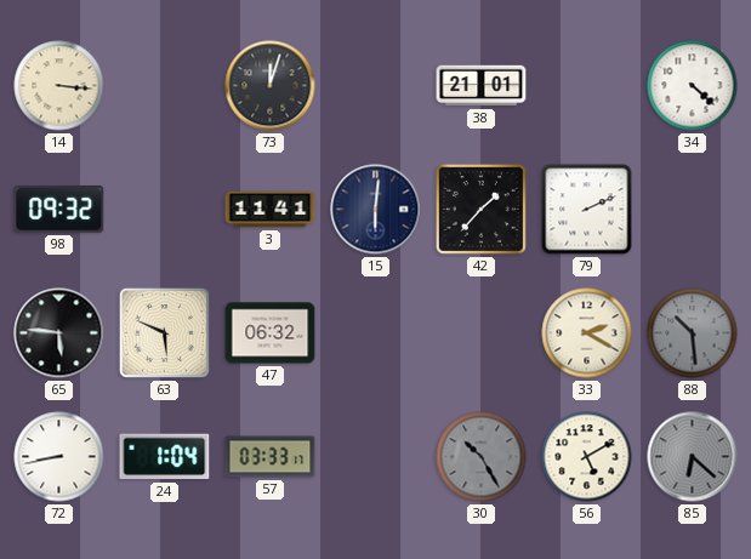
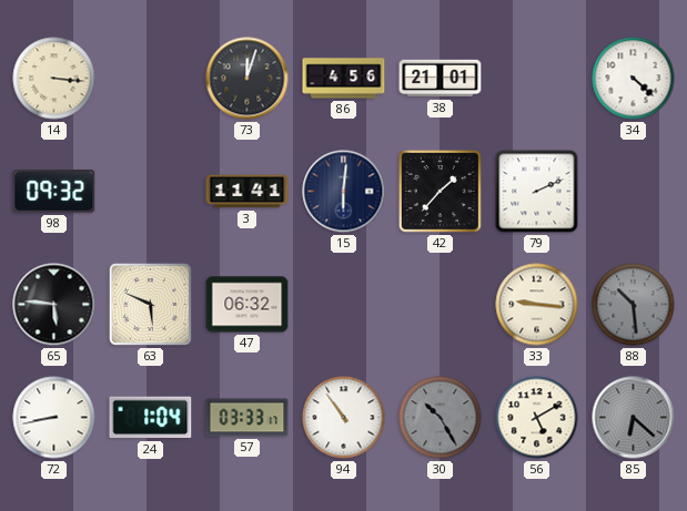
86: none -> 4:56
33: 2:20 -> 9:16
94: none -> 10:54
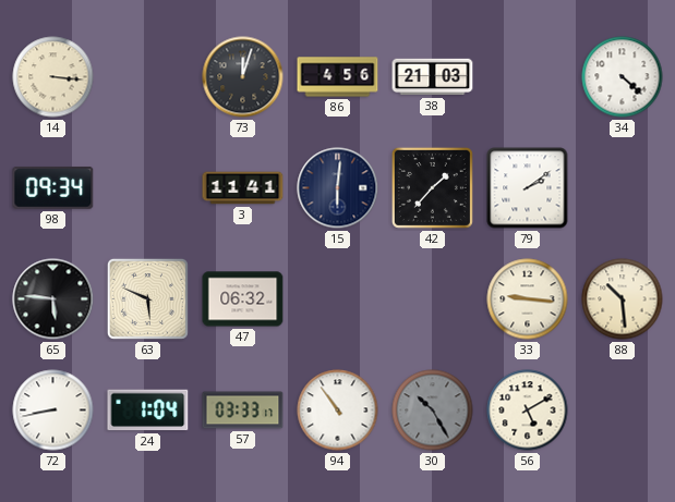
38: 21:01 -> 21:03
98: 09:32 -> 09:34
79: 2:11 -> 2:09
88 dial: grey -> cream
85: 6:22 -> none
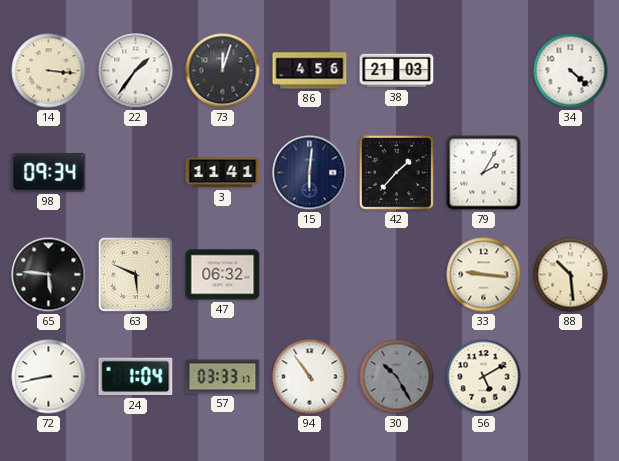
22: none -> 1:36
79: 2:09 -> 2:05
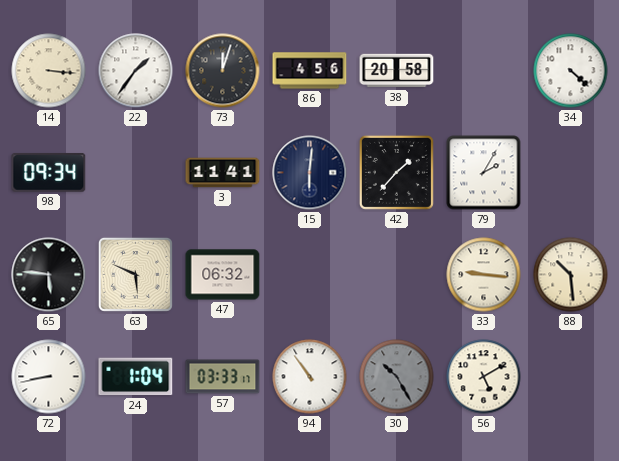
38: 21:03 -> 20:58
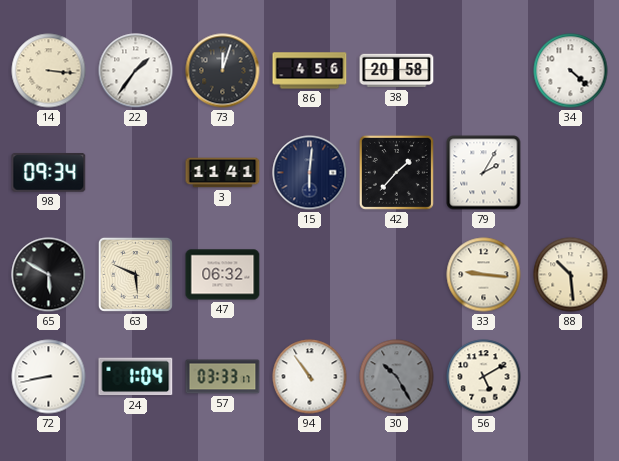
65: 5:46 -> 5:50
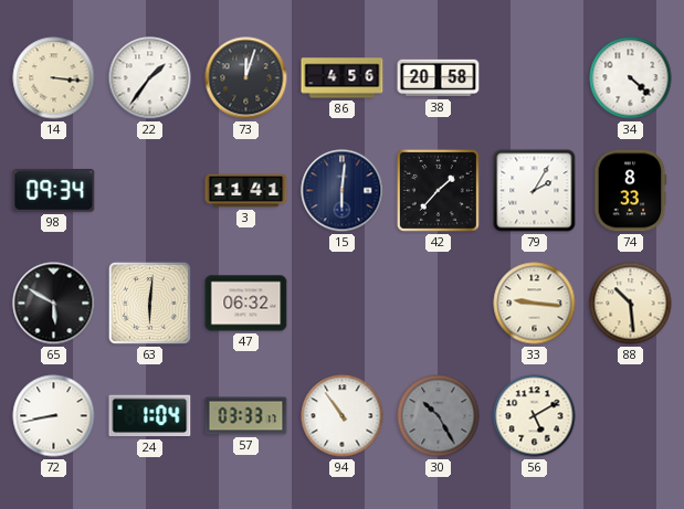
74: none -> 8:33
63: 5:49 -> 6:01
